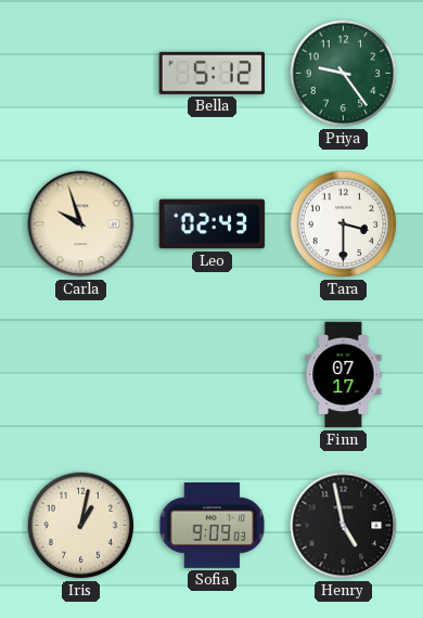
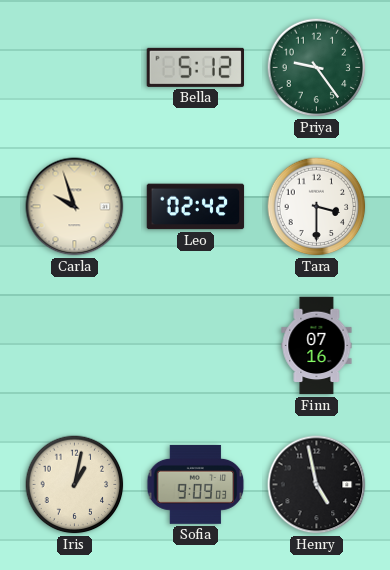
Leo: 02:43 -> 02:42
Finn: 07:17 -> 07:16
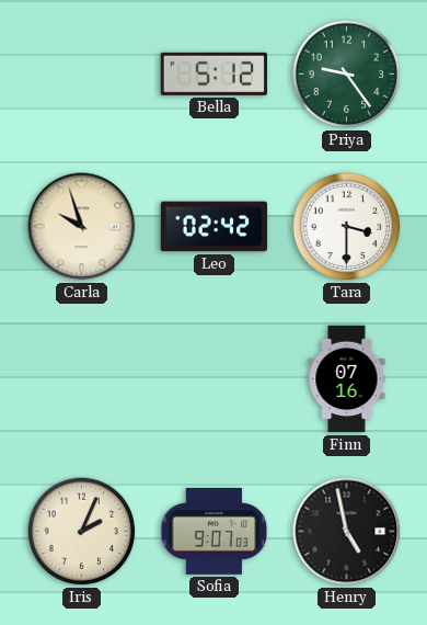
Iris: 1:02 -> 2:04
Sofia: 9:09 -> 9:07
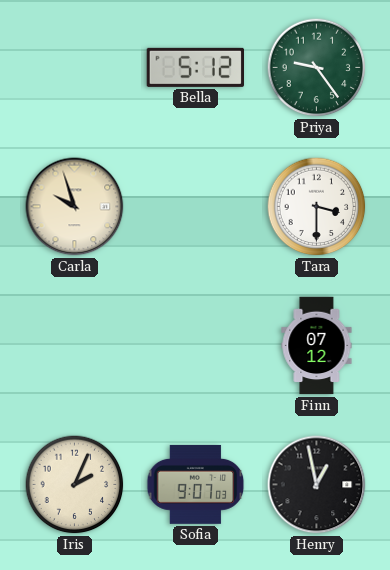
Leo: 02:42 -> none
Finn: 07:16 -> 07:12
Henry: 4:58 -> 12:58
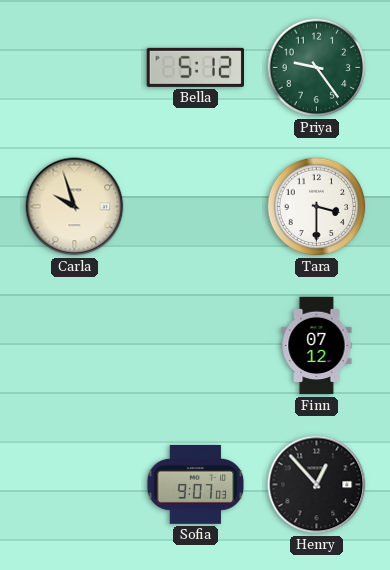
Iris: 2:04 -> none
Henry: 12:58 -> 12:53
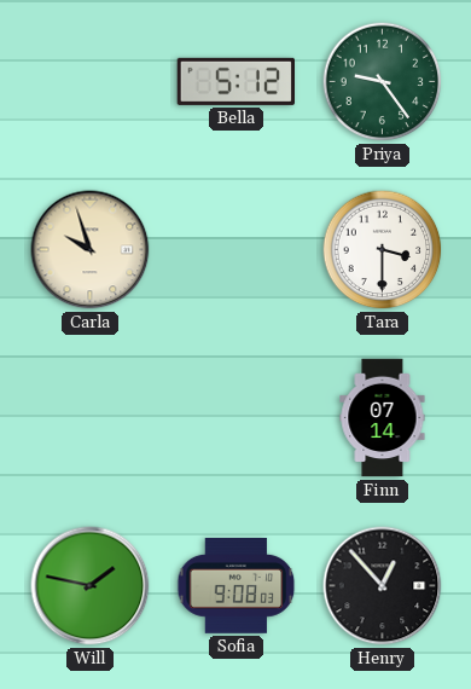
Finn: 07:12 -> 07:14
Will: none -> 1:47
Sofia: 9:07 -> 9:08
